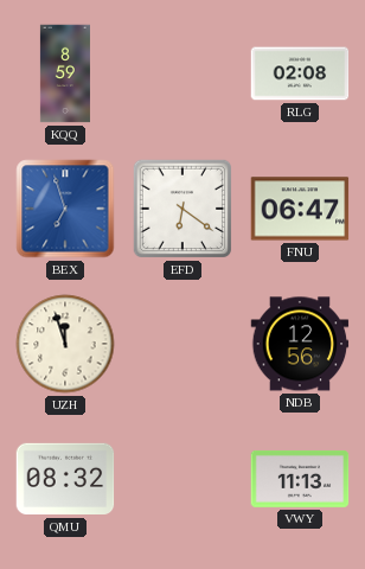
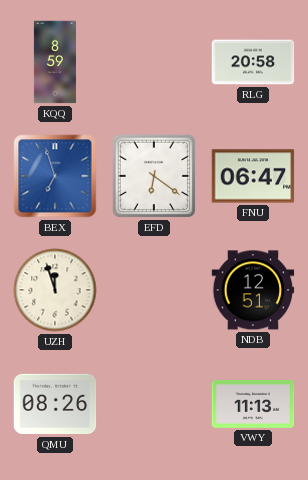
RLG: 02:08 -> 20:58
NDB: 12:56 -> 12:51
QMU: 08:32 -> 08:26
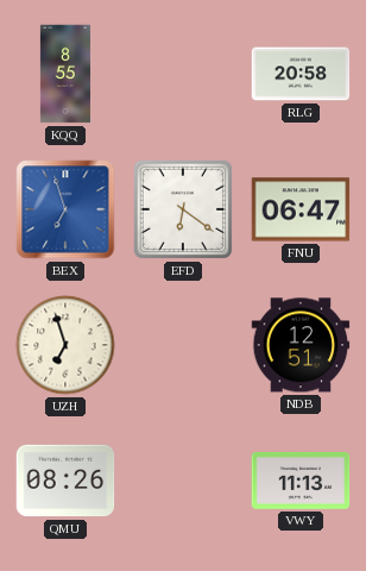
KQQ: 8:59 -> 8:55
UZH: 11:57 -> 6:57
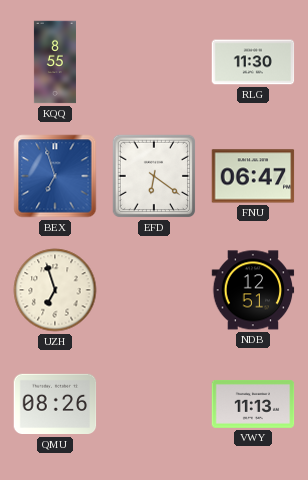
RLG: 20:58 -> 11:30
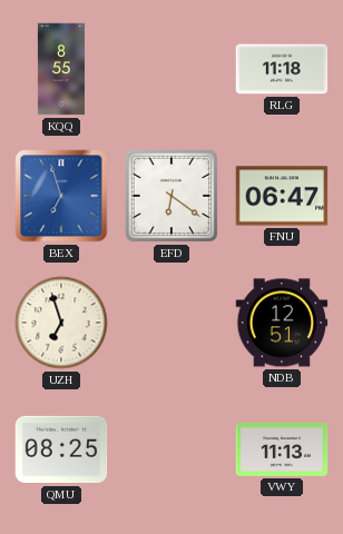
RLG: 11:30 -> 11:18
QMU: 08:26 -> 08:25
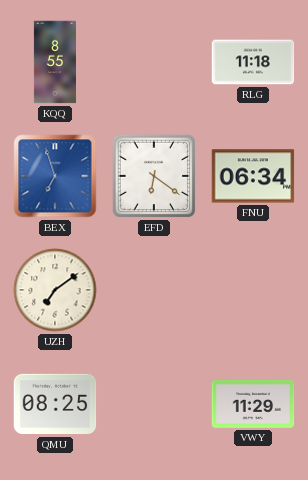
FNU: 06:47 -> 06:34
UZH: 6:57 -> 7:09
NDB: 12:51 -> none
VWY: 11:13 -> 11:29
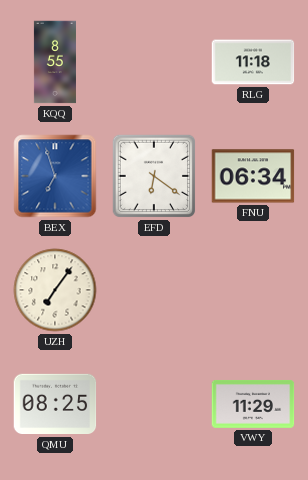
UZH: 7:09 -> 7:06
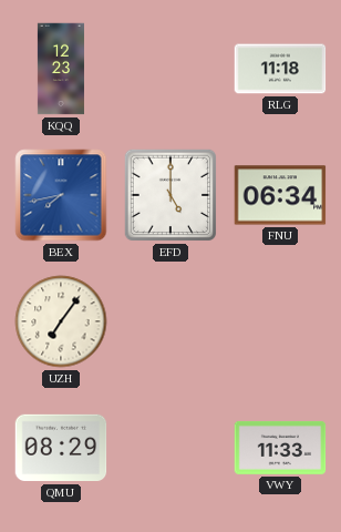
KQQ: 8:55 -> 12:23
BEX: 6:57 -> 7:43
EFD: 6:21 -> 5:00
QMU: 08:25 -> 08:29
VWY: 11:29 -> 11:33
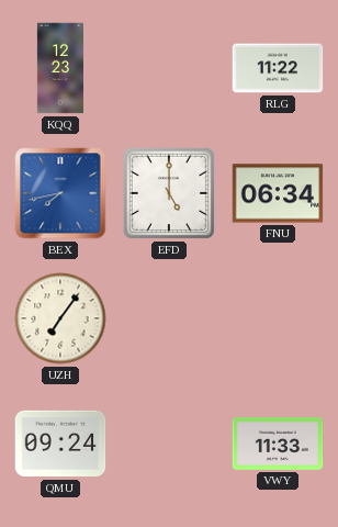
RLG: 11:18 -> 11:22
QMU: 08:29 -> 09:24
